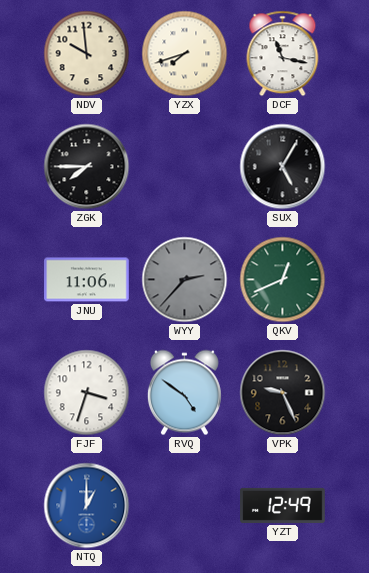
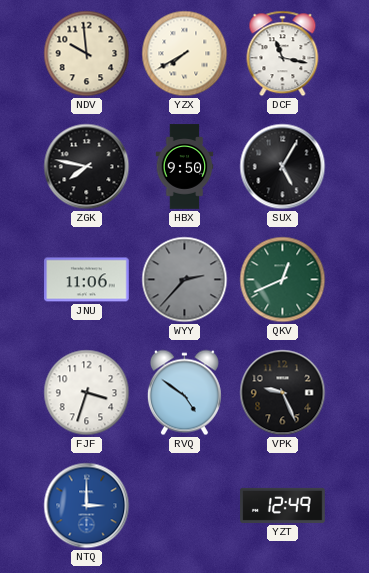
YZX: 7:42 -> 7:40
ZGK: 7:45 -> 7:47
HBX: none -> 9:50
NTQ: 1:00 -> 3:00
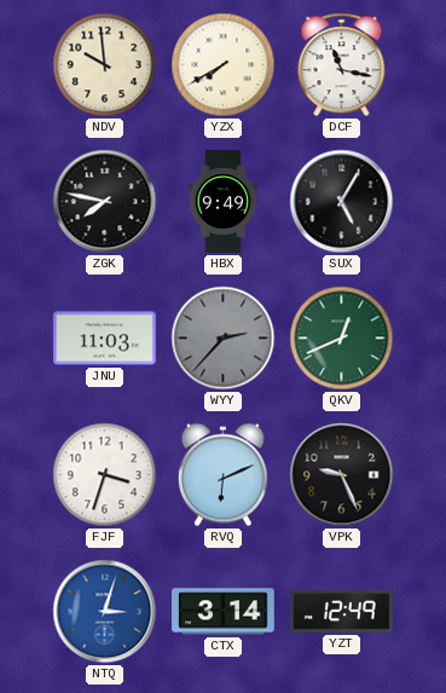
HBX: 9:50 -> 9:49
JNU: 11:06 -> 11:03
RVQ: 4:51 -> 6:11
NTQ: 3:00 -> 3:03
CTX: none -> 3:14
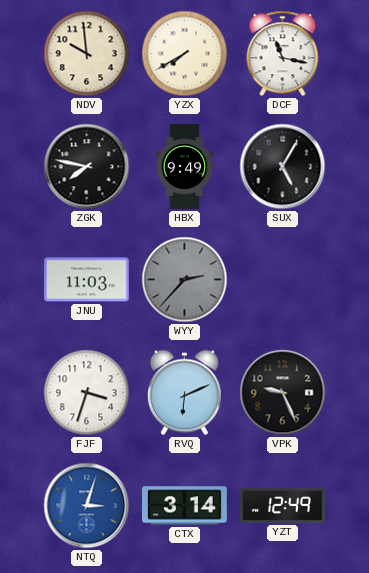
QKV: 12:41 -> none
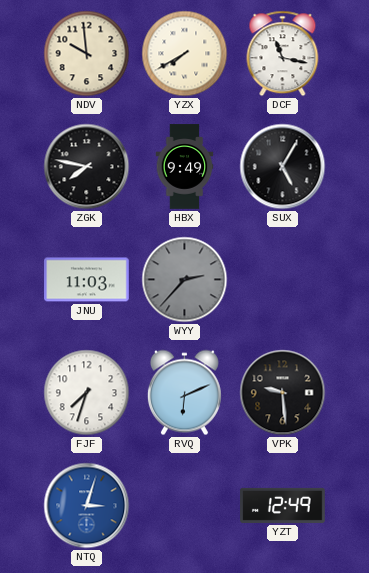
FJF: 3:33 -> 7:33
VPK: 9:26 -> 9:29
CTX: 3:14 -> none
